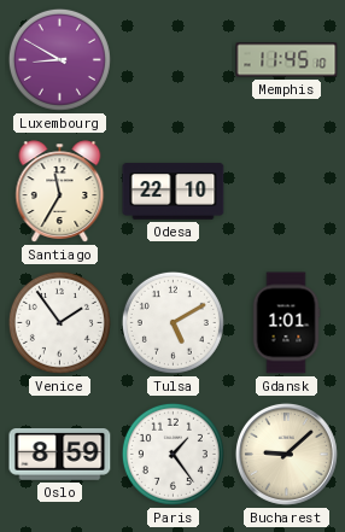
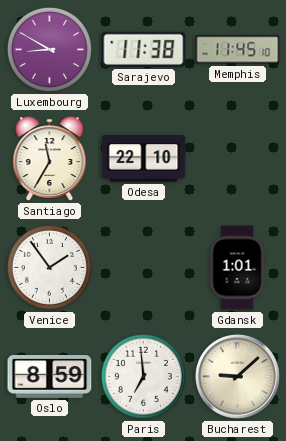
Sarajevo: none -> 11:38
Tulsa: 5:10 -> none
Paris: 1:24 -> 6:59
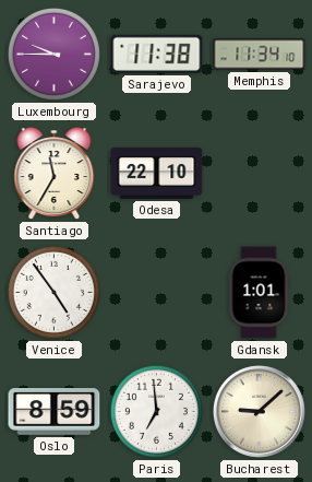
Luxembourg: 8:50 -> 9:45
Memphis: 11:45 -> 11:34
Venice: 1:54 -> 4:54
